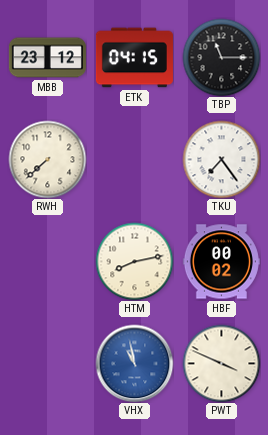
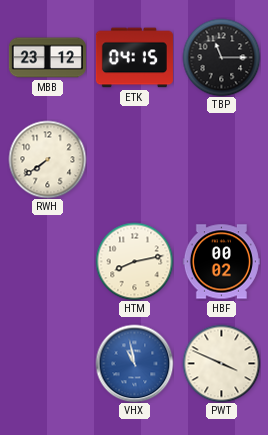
RWH: 7:38 -> 7:39
TKU: 7:24 -> none
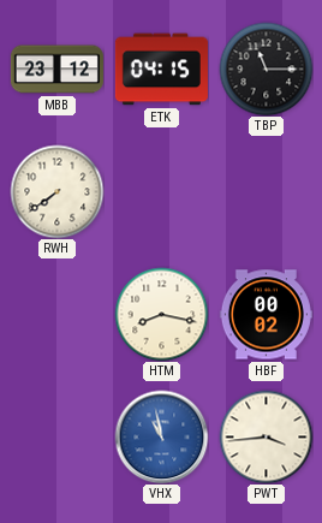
HTM: 8:13 -> 8:17
PWT: 3:49 -> 3:44
